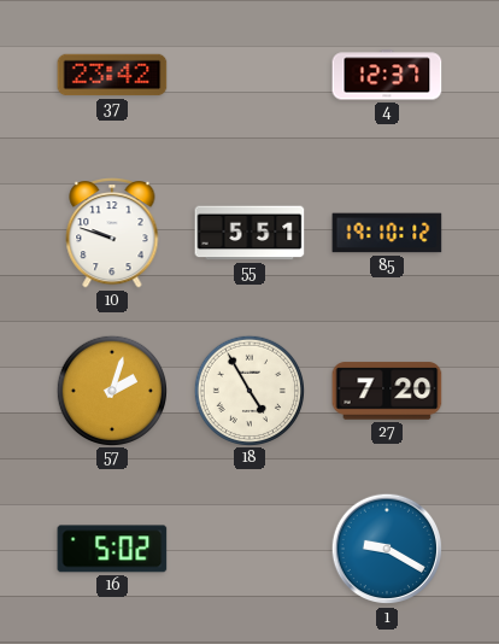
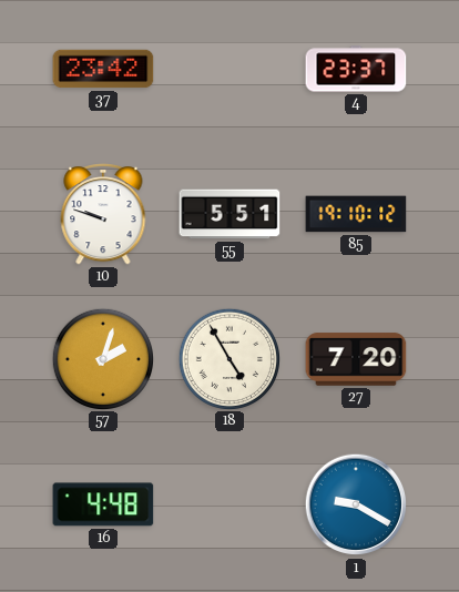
4: 12:37 -> 23:37
16: 5:02 -> 4:48
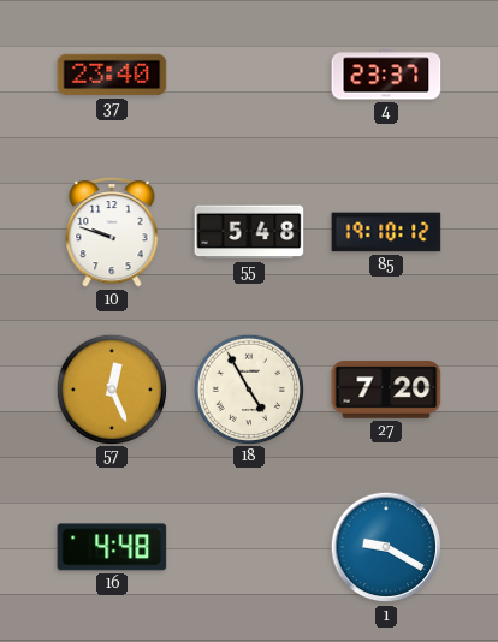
37: 23:42 -> 23:40
55: 5:51 -> 5:48
57: 2:03 -> 12:26
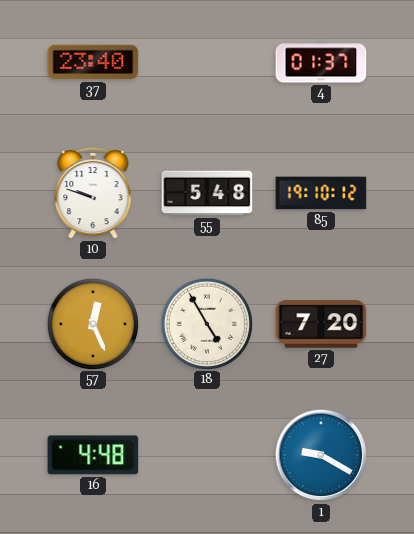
4: 23:37 -> 01:37
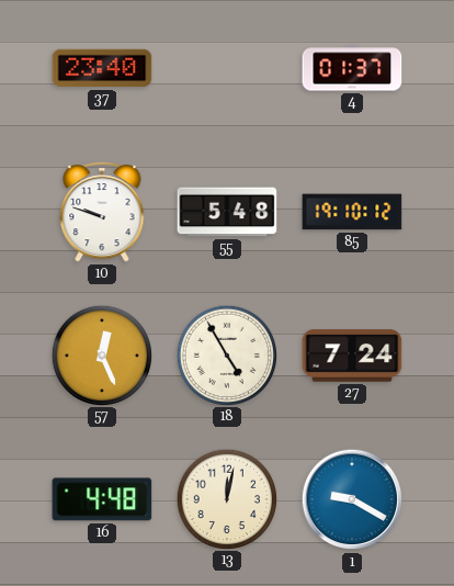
27: 7:20 -> 7:24
13: none -> 12:02
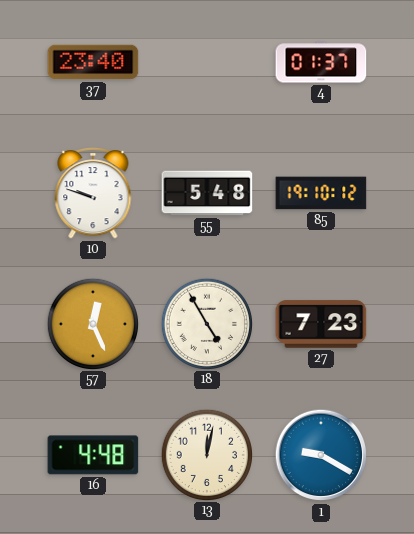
27: 7:24 -> 7:23
